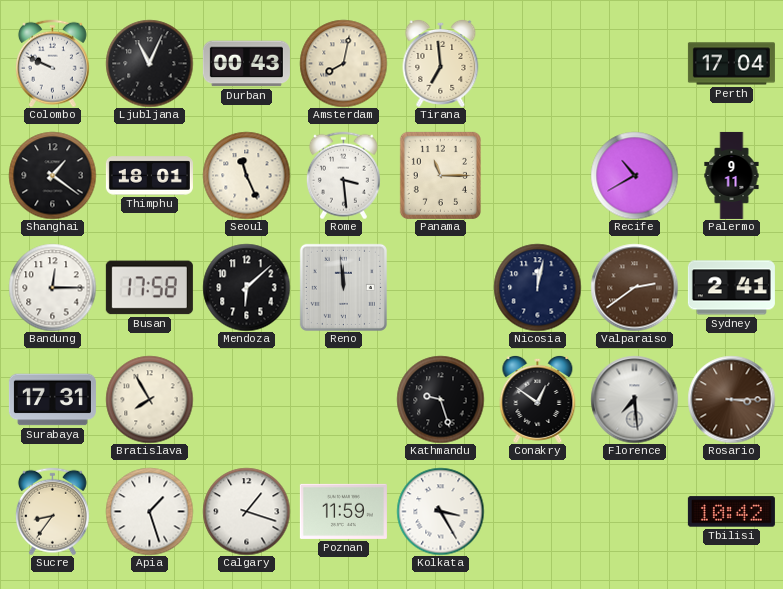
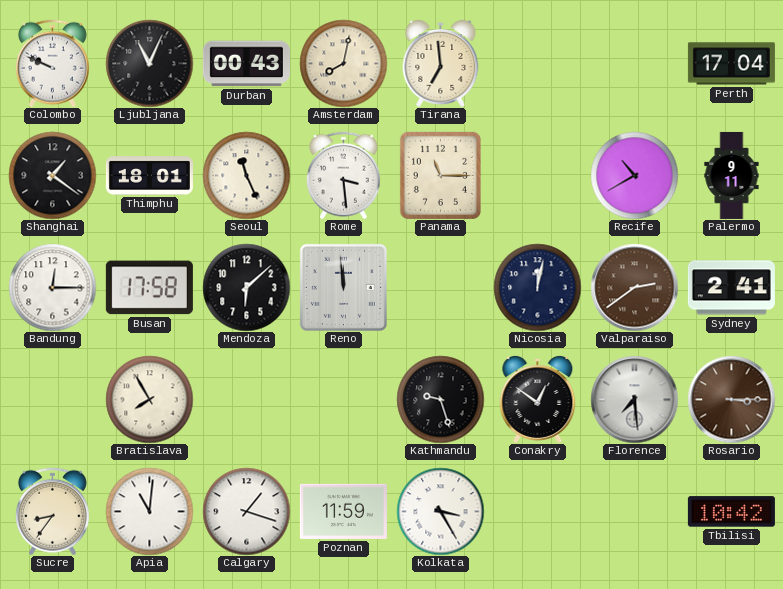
Surabaya: 17:31 -> none
Apia: 1:27 -> 11:01
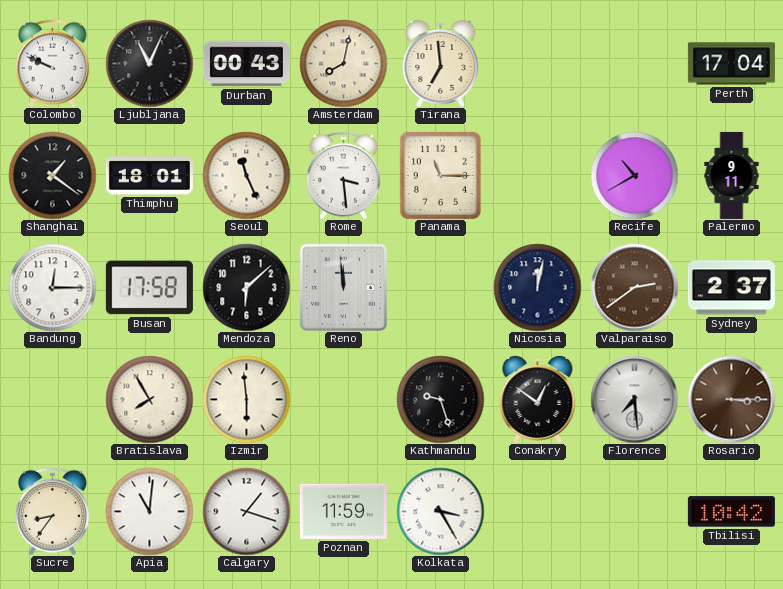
Sydney: 2:41 -> 2:37
Izmir: none -> 5:59
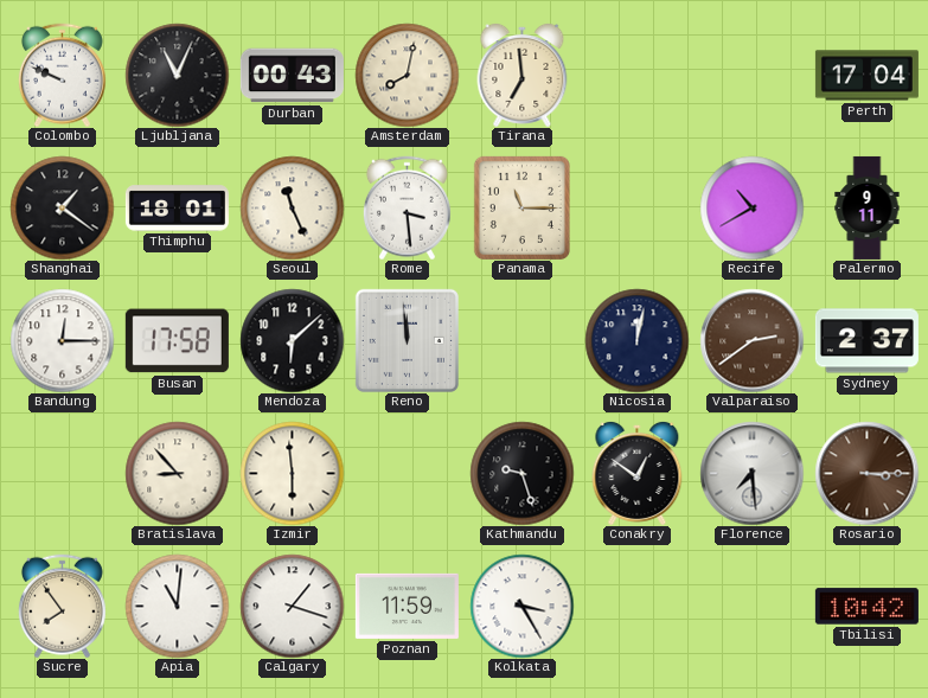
Bratislava: 7:55 -> 8:53
Sucre: 8:36 -> 7:54
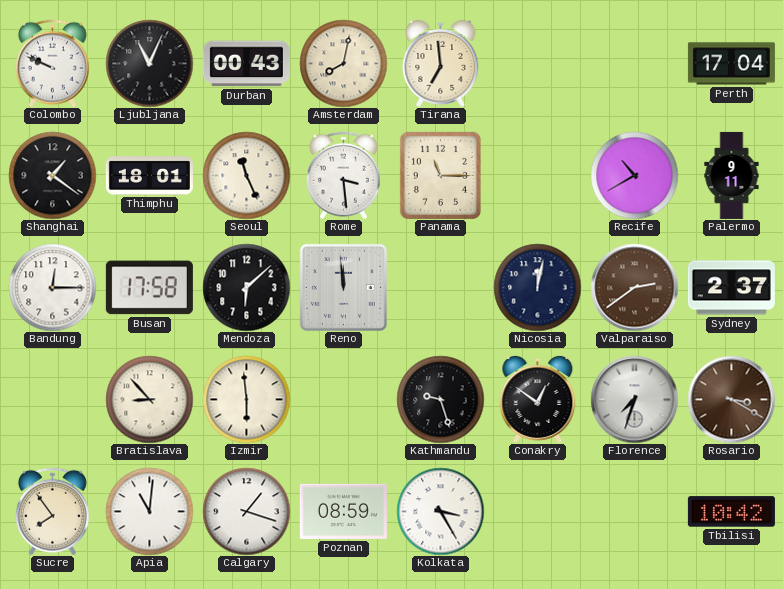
Florence: 7:29 -> 7:33
Rosario: 3:15 -> 3:20
Poznan: 11:59 -> 08:59
